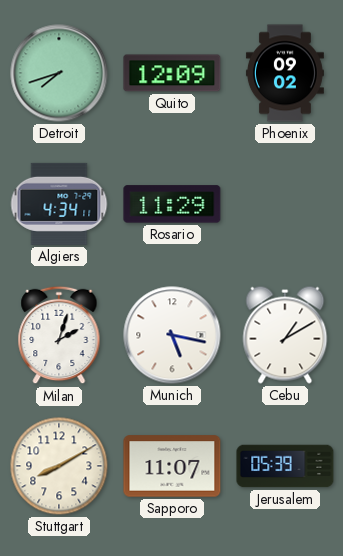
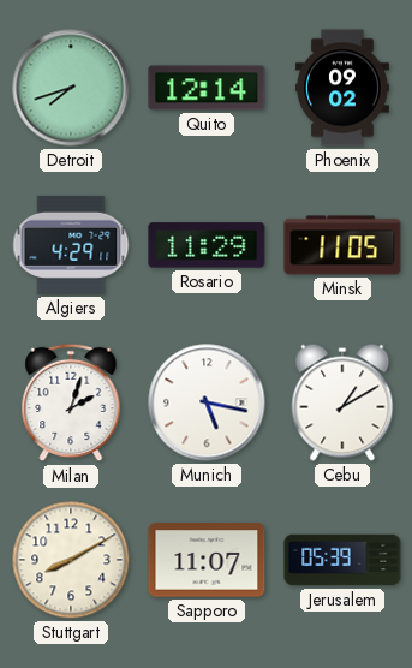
Quito: 12:09 -> 12:14
Algiers: 4:34 -> 4:29
Minsk: none -> 11:05
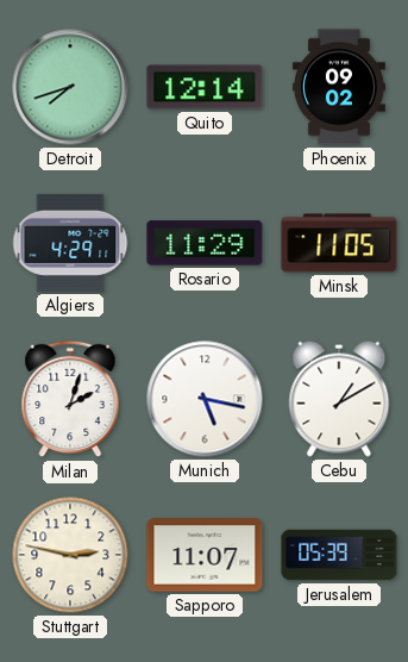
Stuttgart: 8:10 -> 2:47
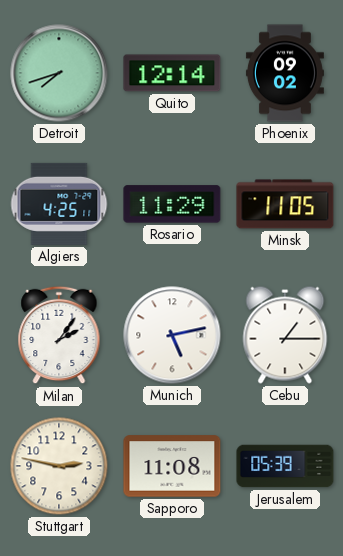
Algiers: 4:29 -> 4:25
Milan: 2:03 -> 2:06
Munich: 5:17 -> 5:13
Cebu: 1:10 -> 1:15
Sapporo: 11:07 -> 11:08
